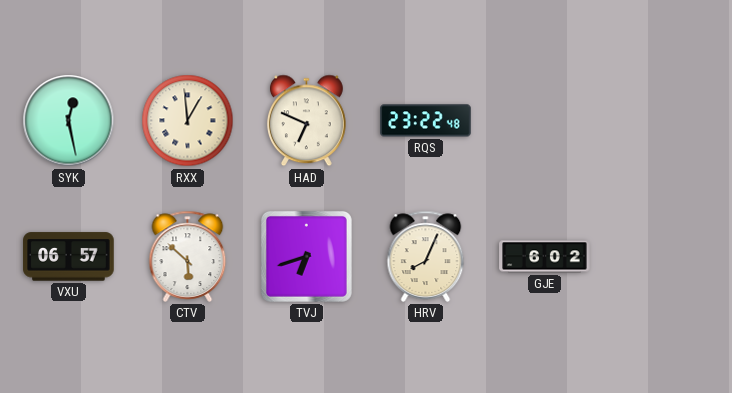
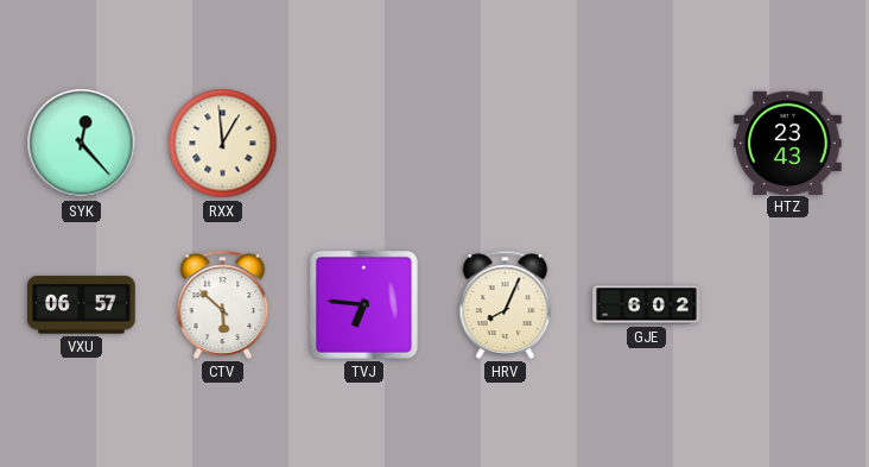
SYK: 12:28 -> 12:23
HAD: 6:49 -> none
RQS: 23:22 -> none
HTZ: none -> 23:43
TVJ: 6:42 -> 6:46
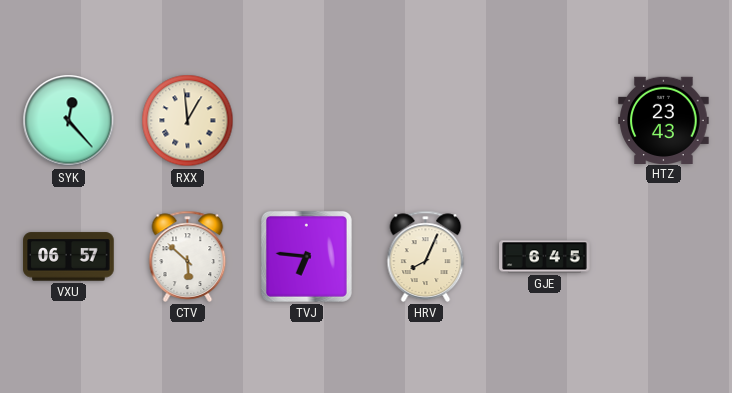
GJE: 6:02 -> 6:45
